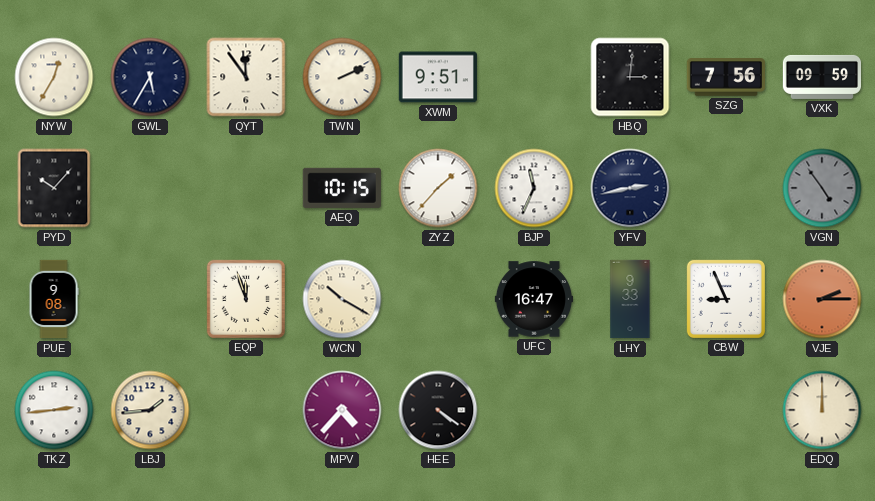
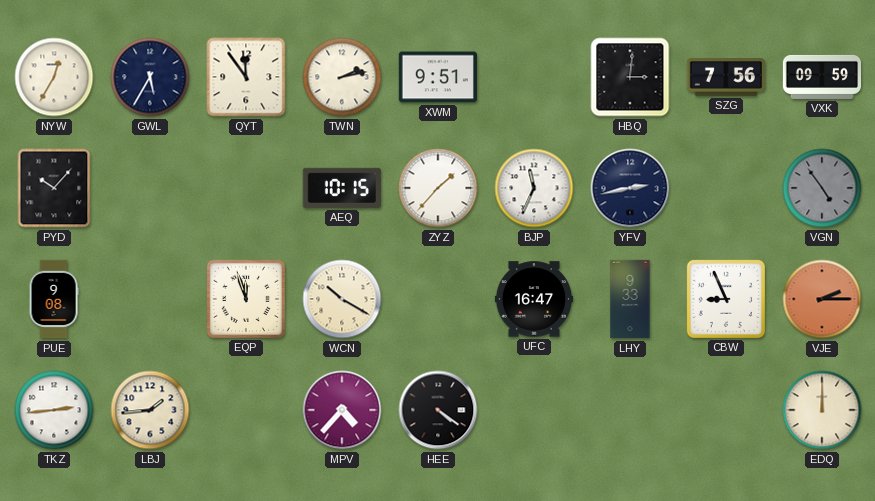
TWN: 2:11 -> 2:13
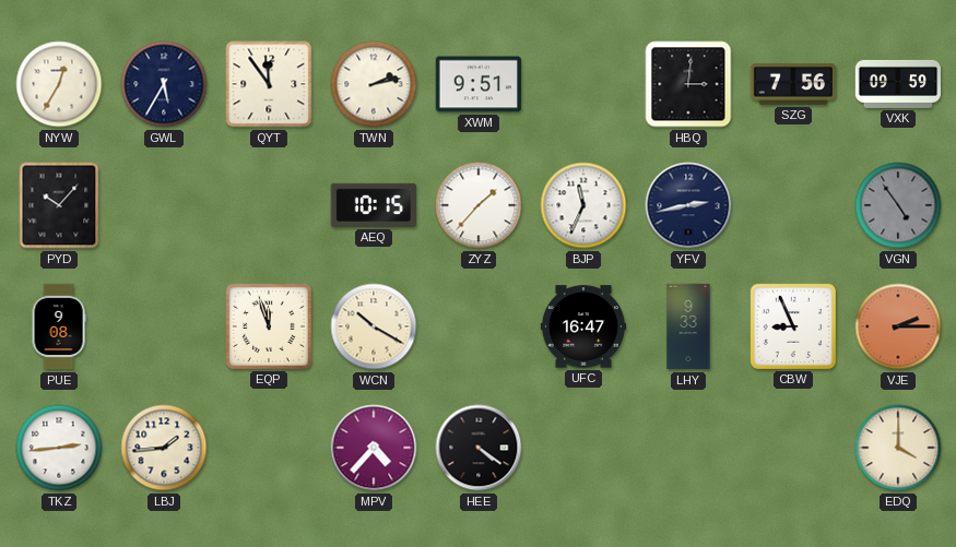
EDQ: 12:00 -> 4:00
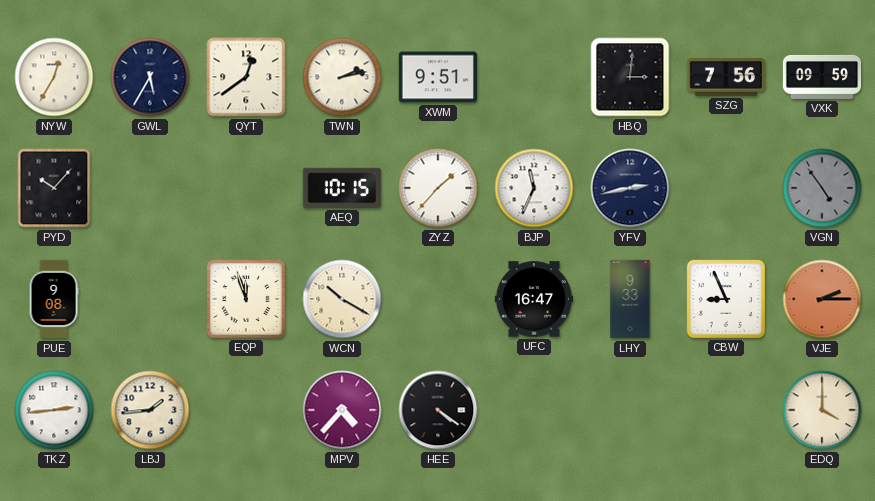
QYT: 11:54 -> 12:39
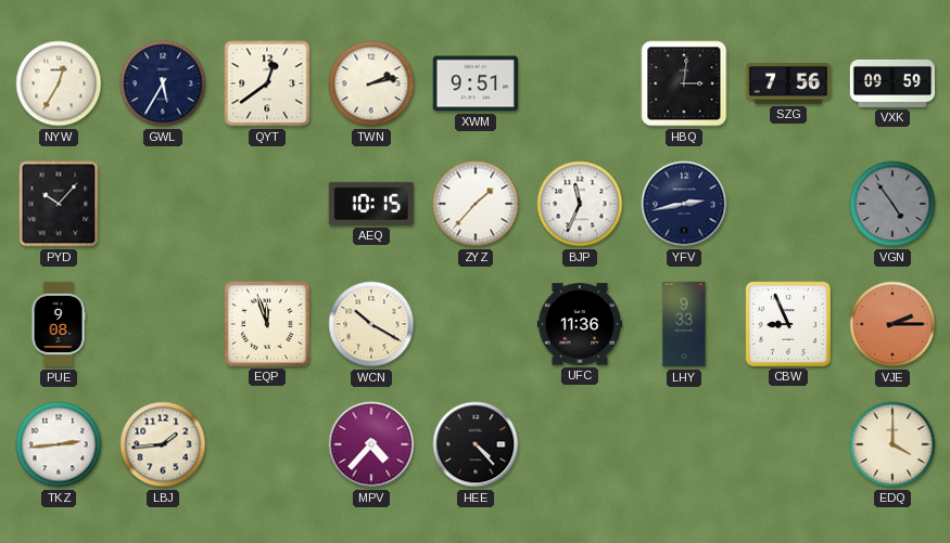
UFC: 16:47 -> 11:36
HEE: 4:21 -> 4:23
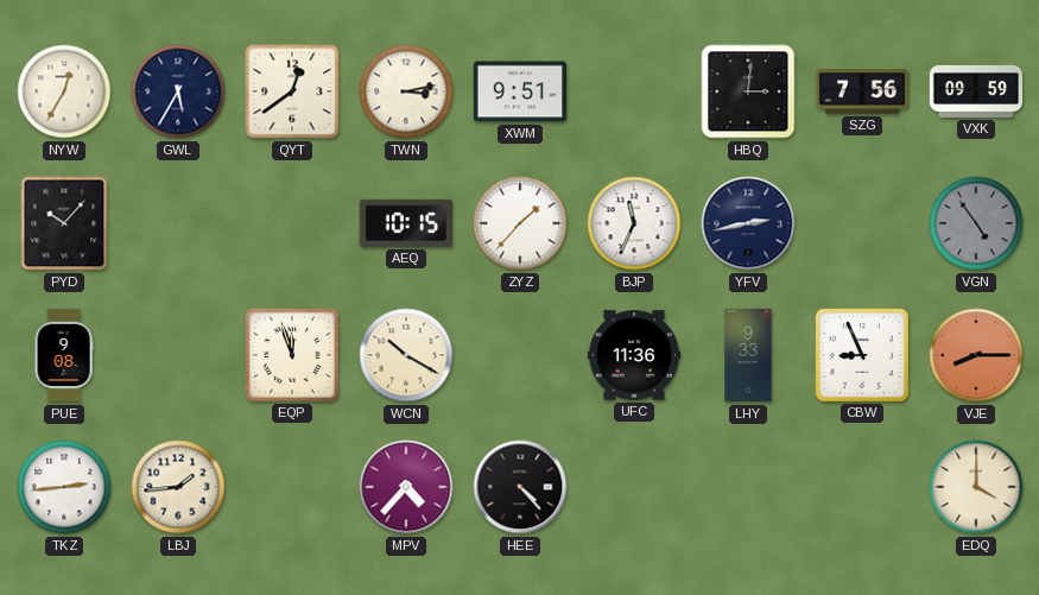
TWN: 2:13 -> 3:13
VJE: 2:15 -> 8:15
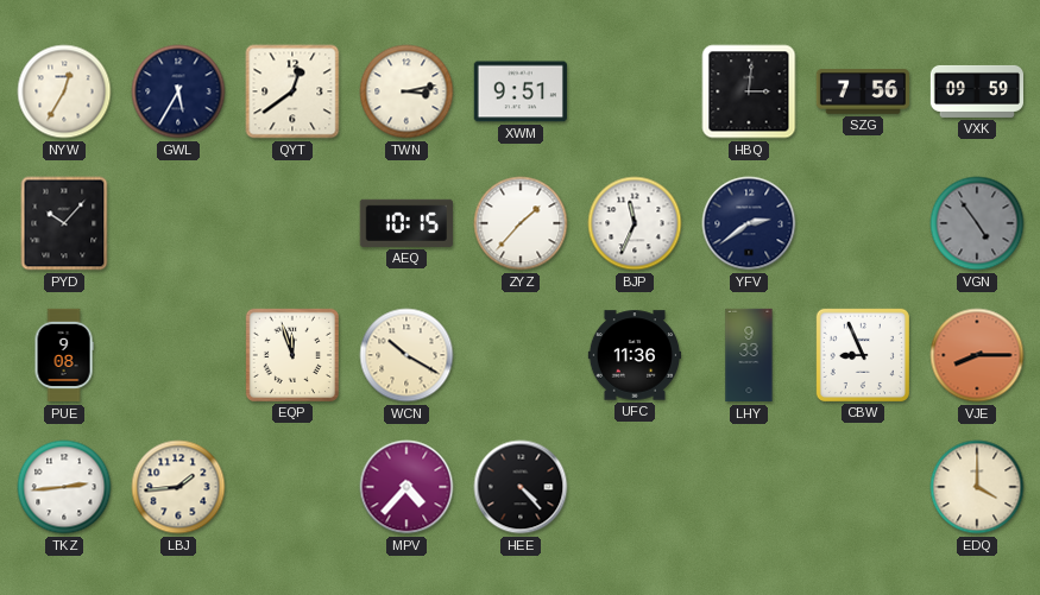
YFV: 2:43 -> 2:39
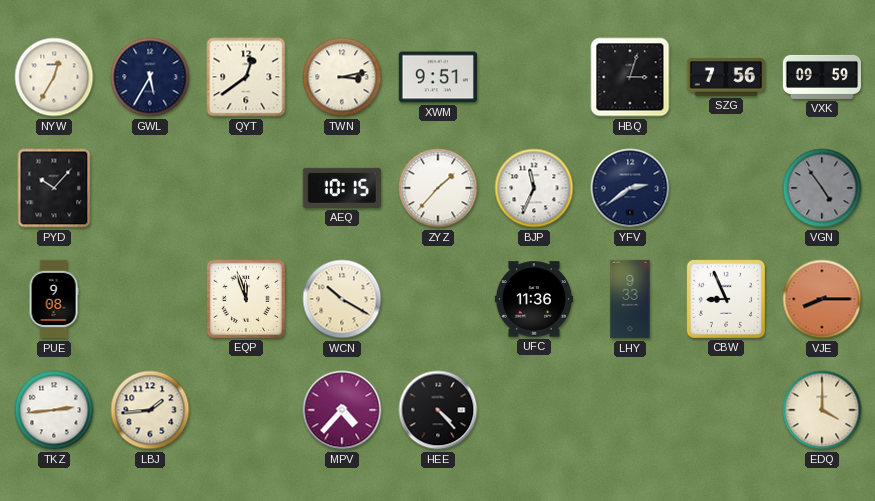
HBQ: 3:01 -> 3:03
